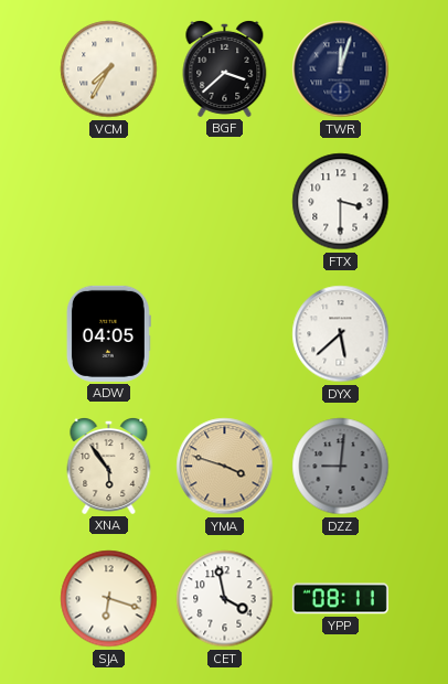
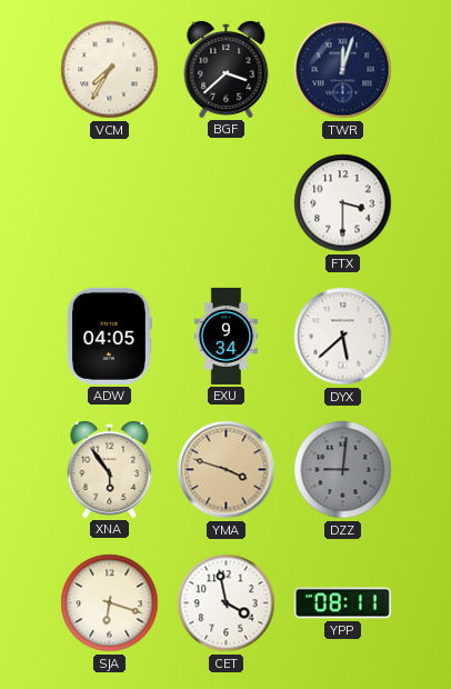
EXU: none -> 9:34
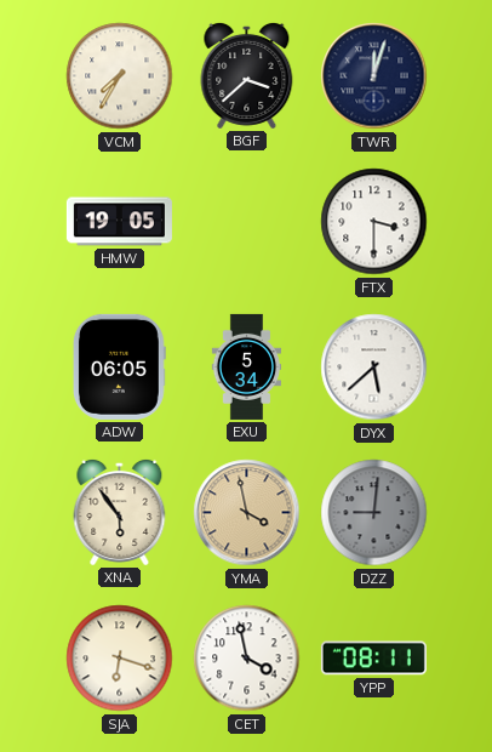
HMW: none -> 19:05
ADW: 04:05 -> 06:05
EXU: 9:34 -> 5:34
YMA: 3:48 -> 3:58
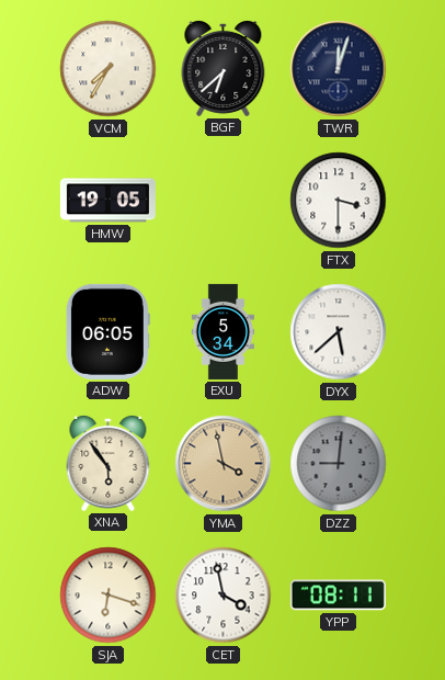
BGF: 3:38 -> 6:38
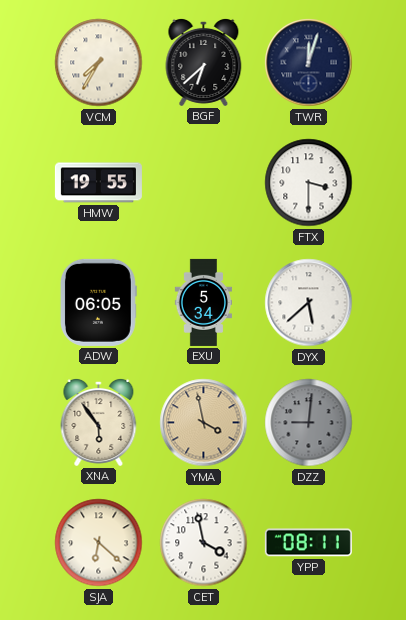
HMW: 19:05 -> 19:55
SJA: 6:18 -> 6:22
